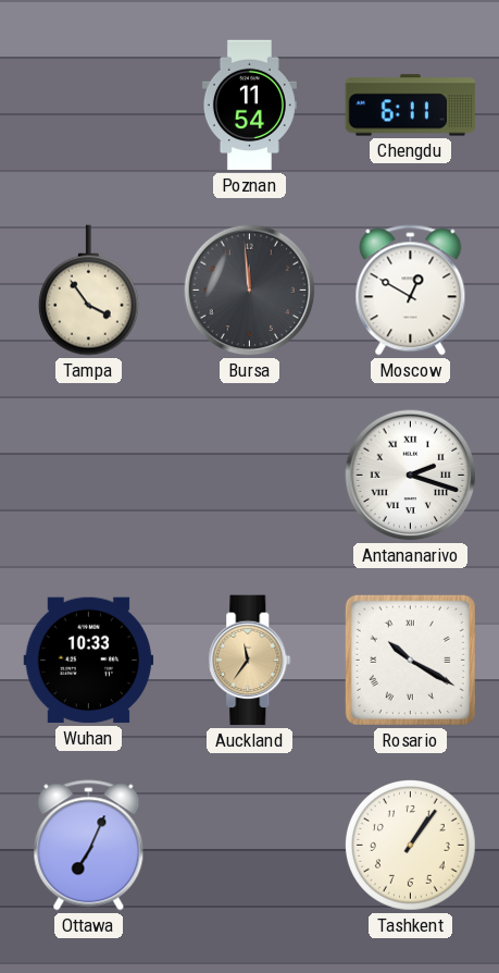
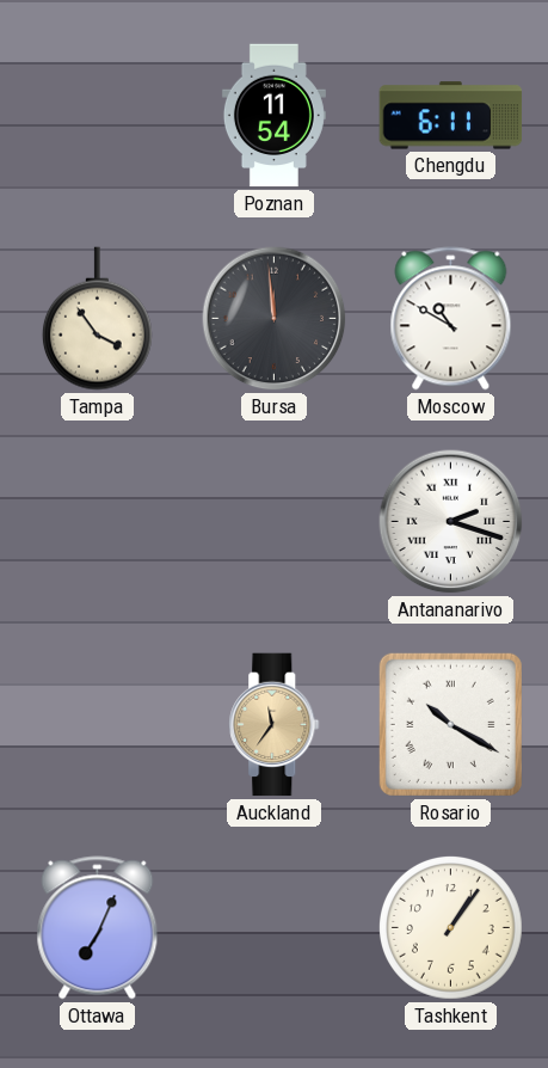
Moscow: 12:50 -> 10:50
Wuhan: 10:33 -> none
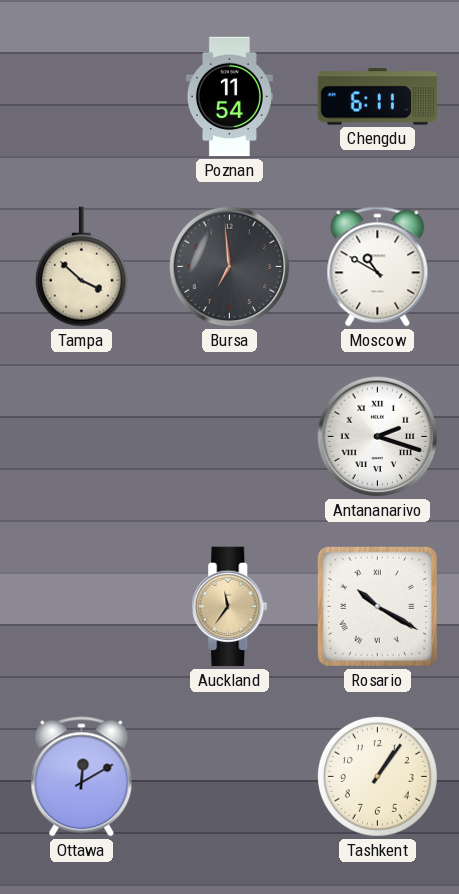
Tampa: 3:54 -> 3:52
Bursa: 11:59 -> 6:59
Ottawa: 7:04 -> 12:10
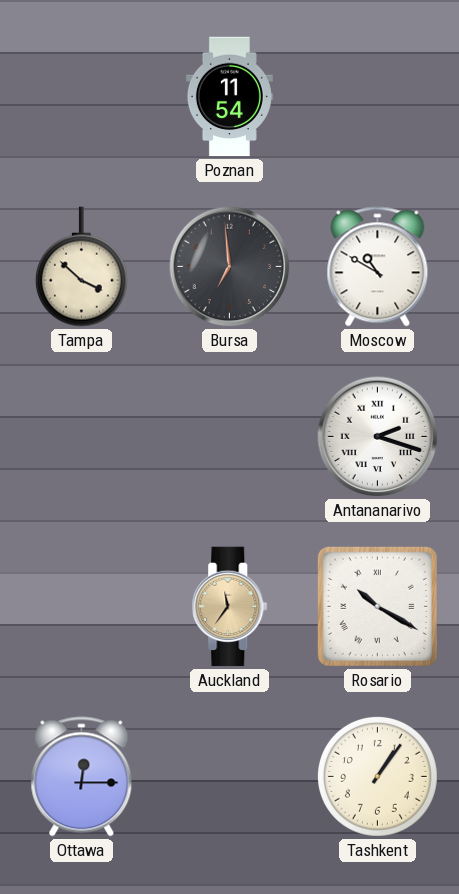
Chengdu: 6:11 -> none
Ottawa: 12:10 -> 12:15
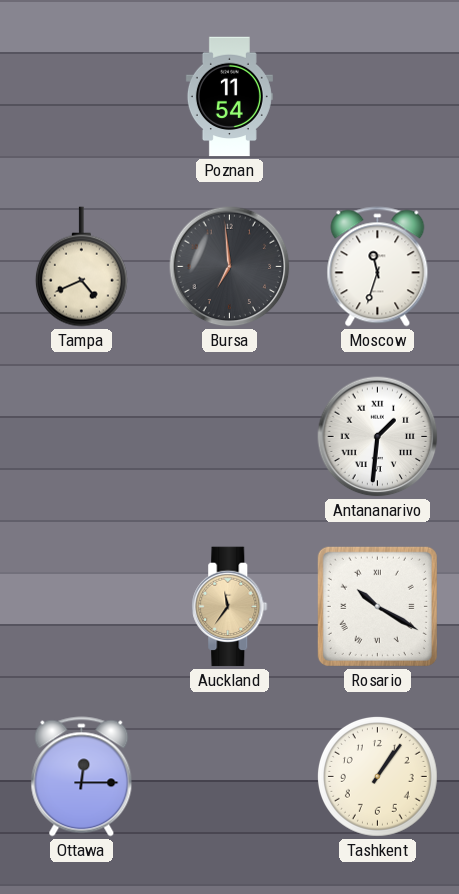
Tampa: 3:52 -> 4:41
Moscow: 10:50 -> 11:33
Antananarivo: 2:18 -> 1:31
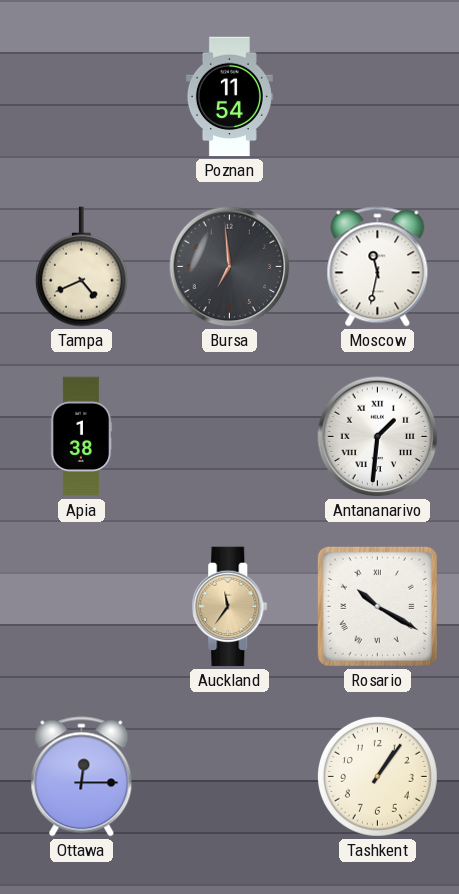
Moscow: 11:33 -> 11:32
Apia: none -> 1:38
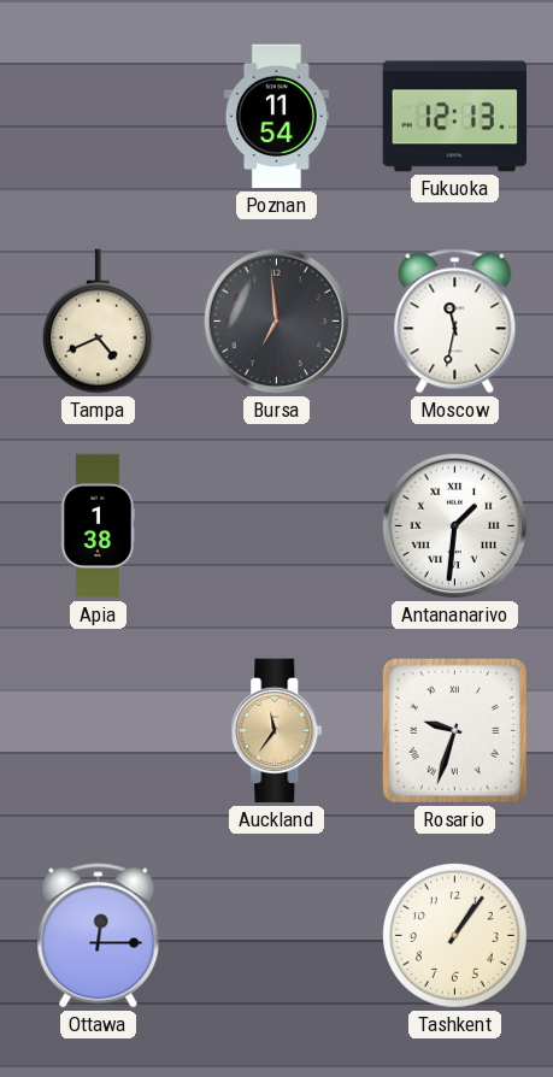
Fukuoka: none -> 12:13
Rosario: 10:20 -> 9:33
